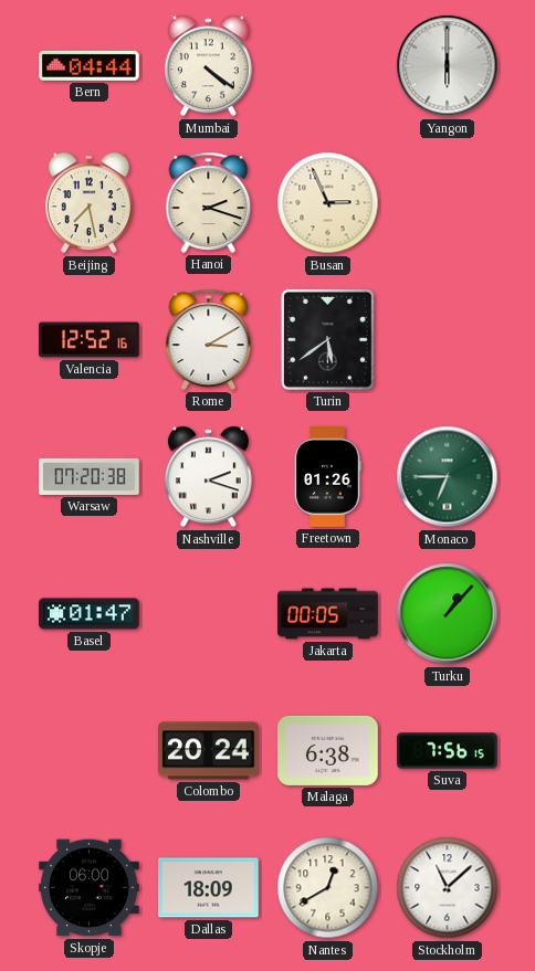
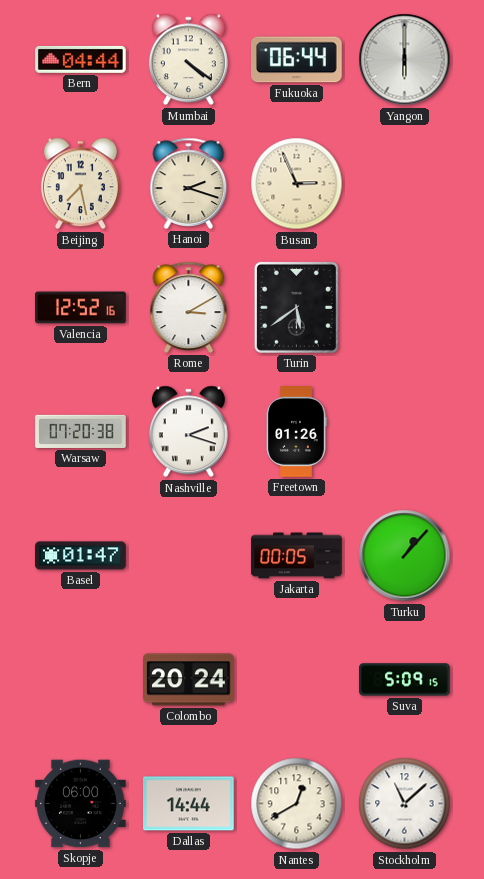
Fukuoka: none -> 06:44
Monaco: 6:45 -> none
Malaga: 6:38 -> none
Suva: 7:56 -> 5:09
Dallas: 18:09 -> 14:44
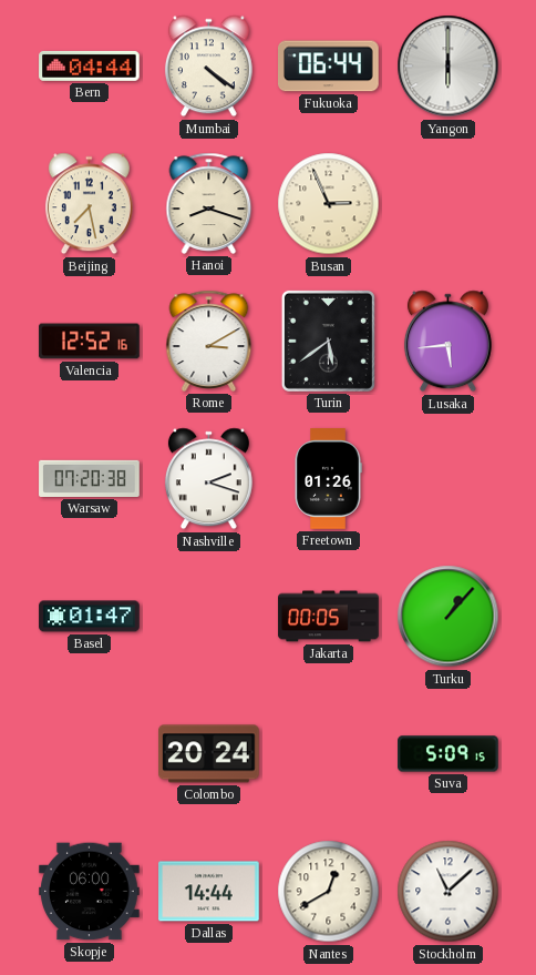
Hanoi: 2:18 -> 8:18
Lusaka: none -> 5:44
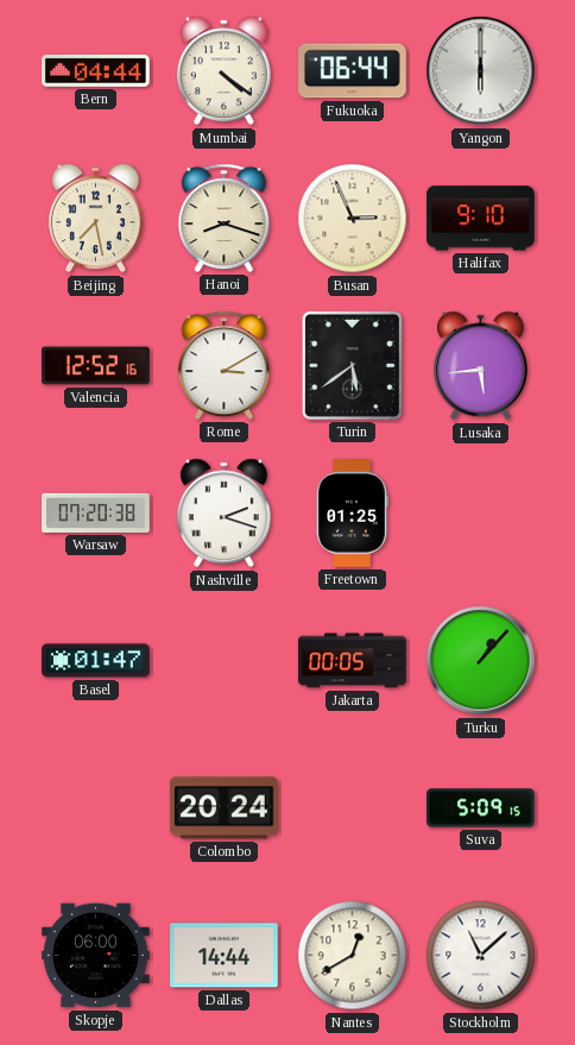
Halifax: none -> 9:10
Freetown: 01:26 -> 01:25
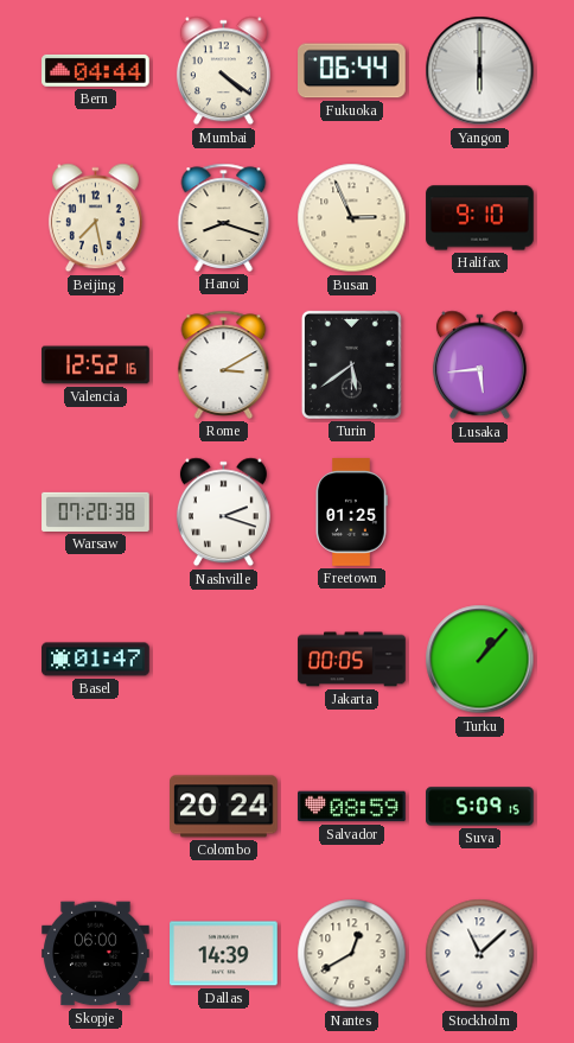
Salvador: none -> 08:59
Dallas: 14:44 -> 14:39
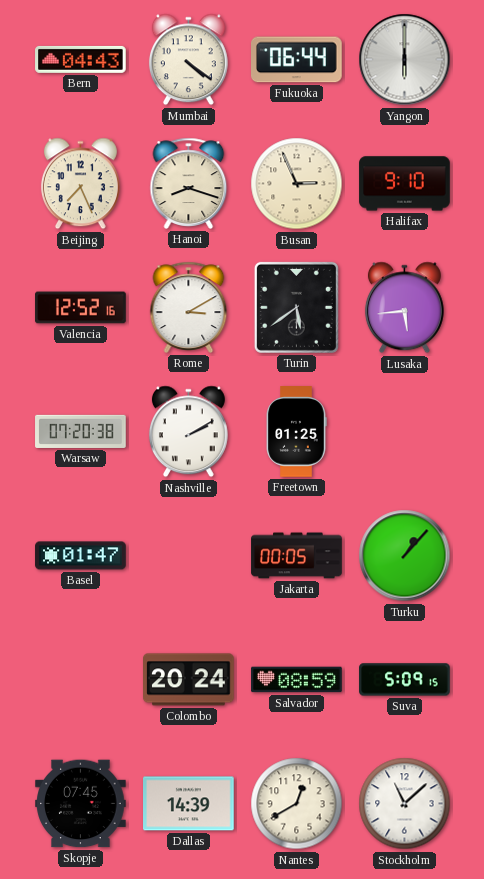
Bern: 04:44 -> 04:43
Beijing: 7:28 -> 7:26
Nashville: 2:18 -> 2:10
Skopje: 06:00 -> 07:45
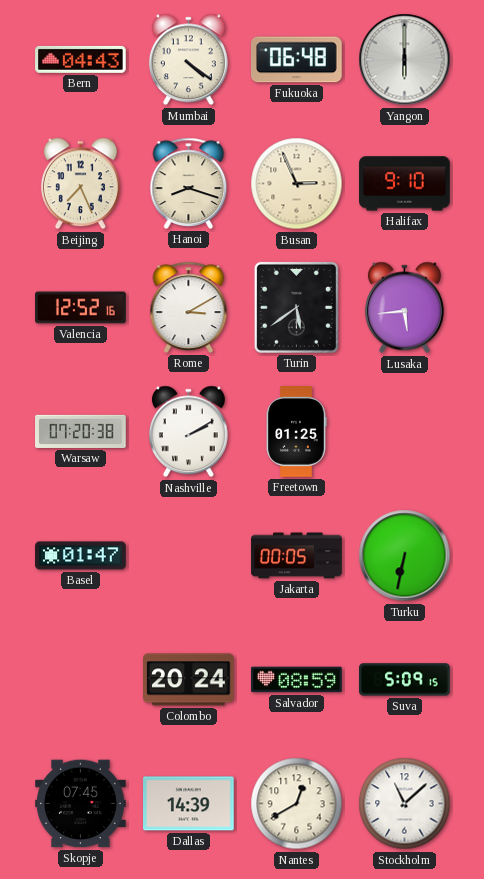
Fukuoka: 06:44 -> 06:48
Turku: 1:07 -> 6:32
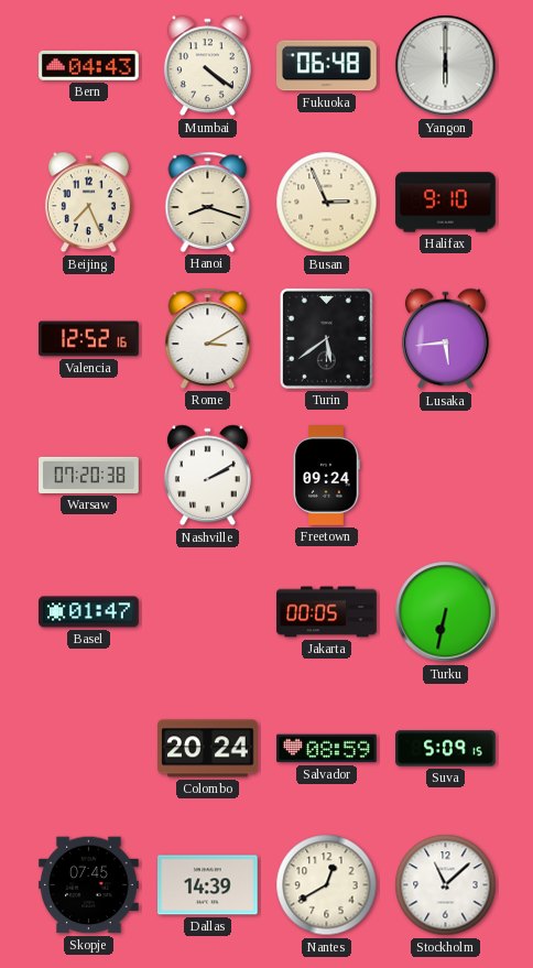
Freetown: 01:25 -> 09:24
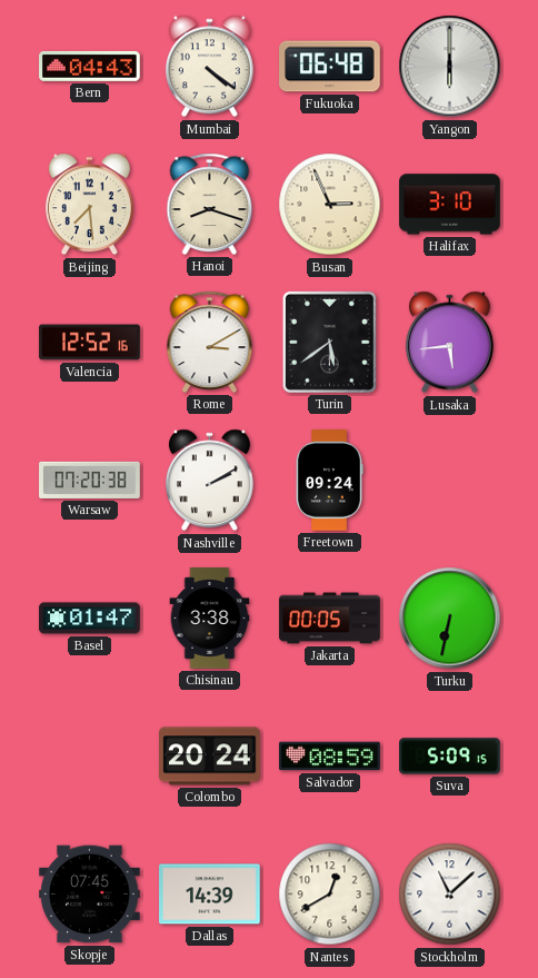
Beijing: 7:26 -> 7:29
Halifax: 9:10 -> 3:10
Chisinau: none -> 3:38
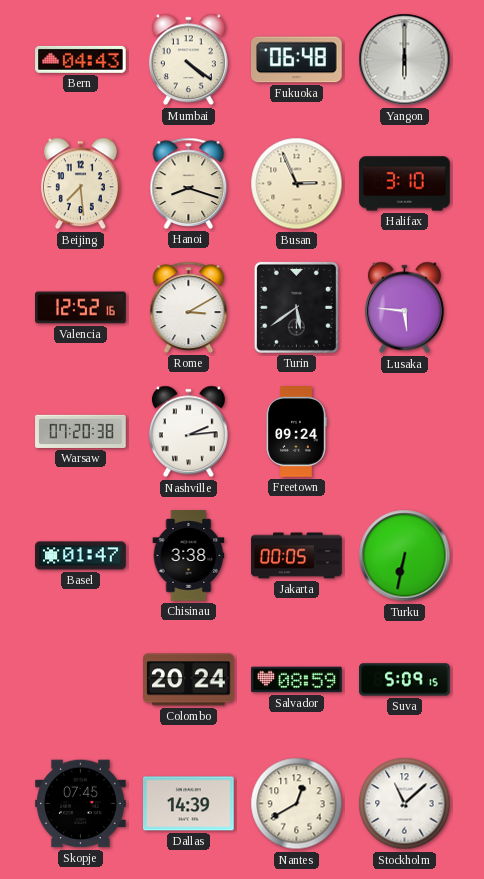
Lusaka: 5:44 -> 5:46
Nashville: 2:10 -> 2:14
